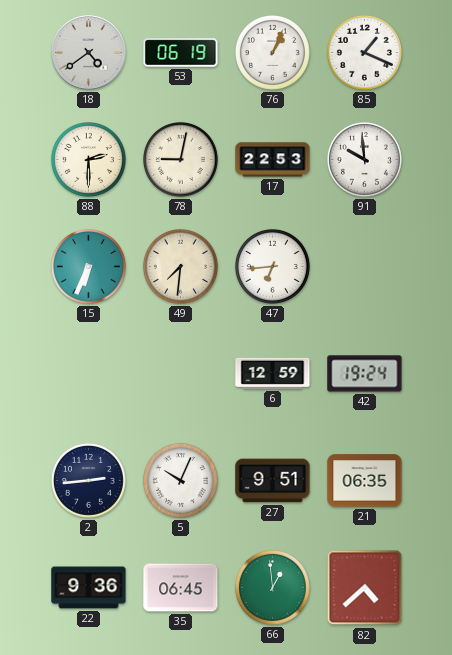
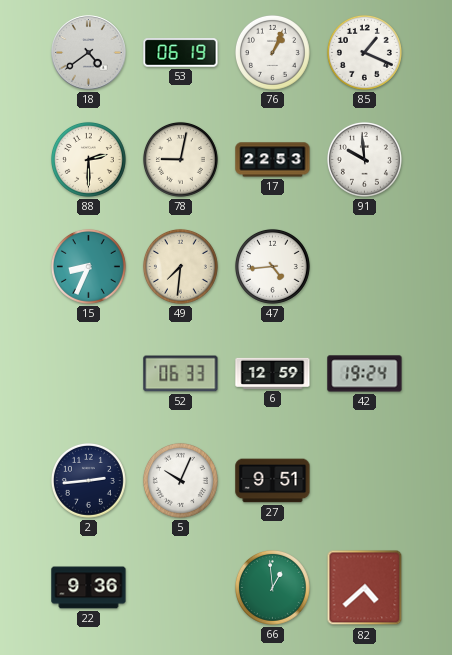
15: 6:34 -> 8:34
47: 6:44 -> 4:44
52: none -> 06:33
21: 06:35 -> none
35: 06:45 -> none
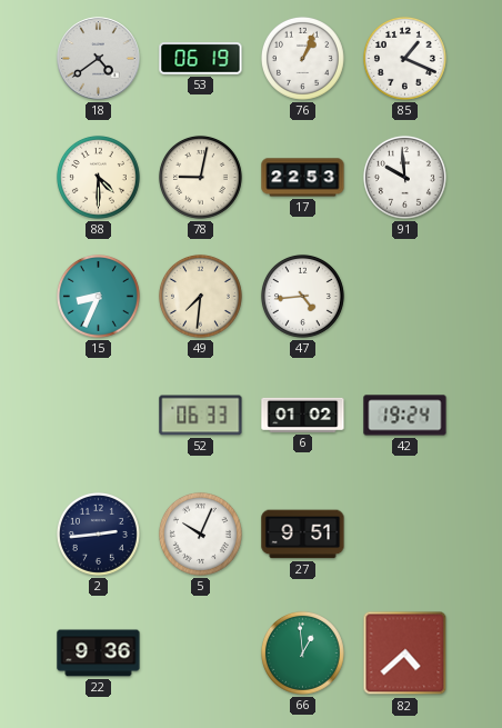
88: 2:30 -> 4:30
6: 12:59 -> 01:02
